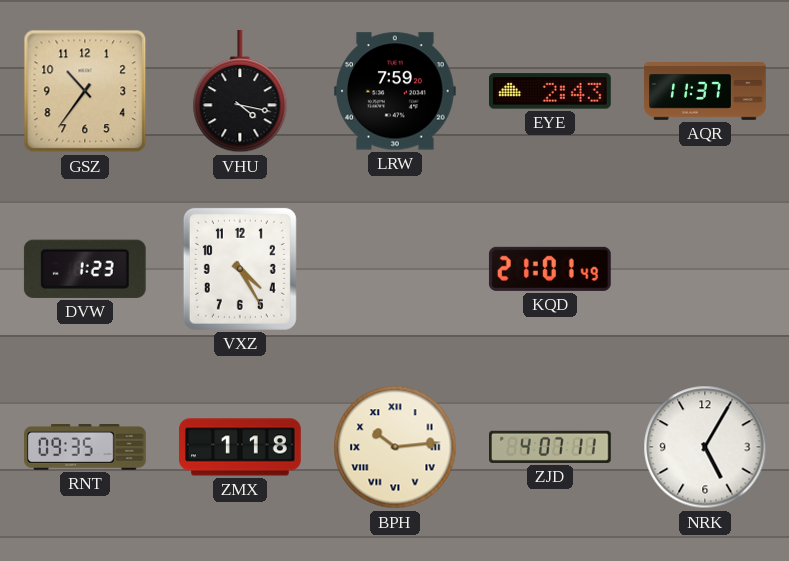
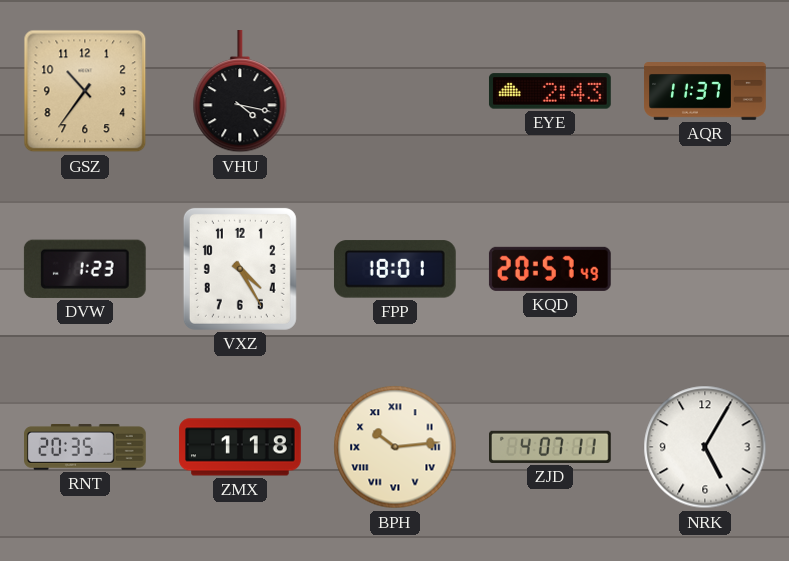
LRW: 7:59 -> none
FPP: none -> 18:01
KQD: 21:01 -> 20:57
RNT: 09:35 -> 20:35
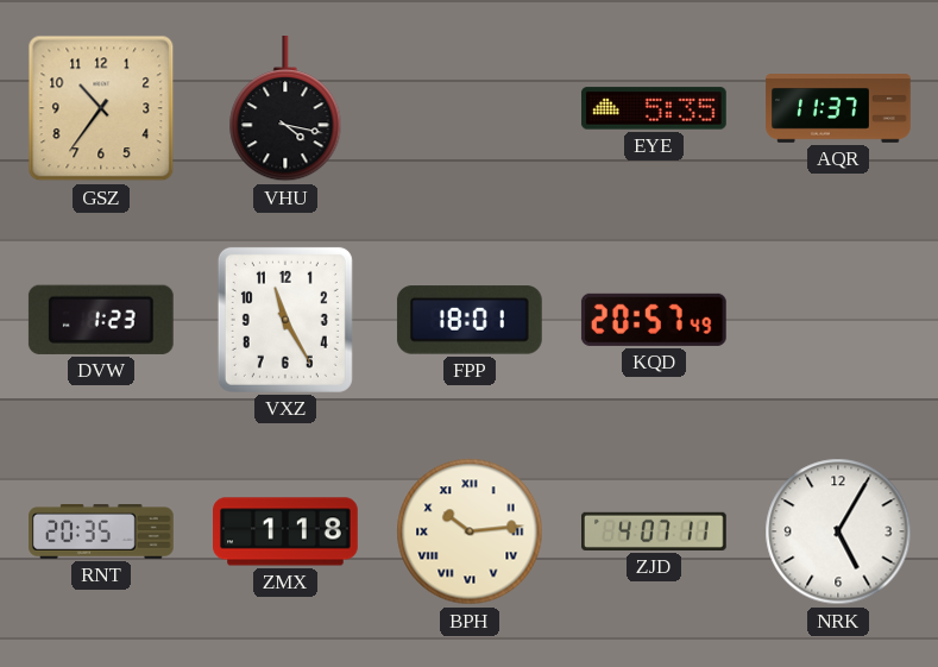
EYE: 2:43 -> 5:35
VXZ: 4:25 -> 11:25
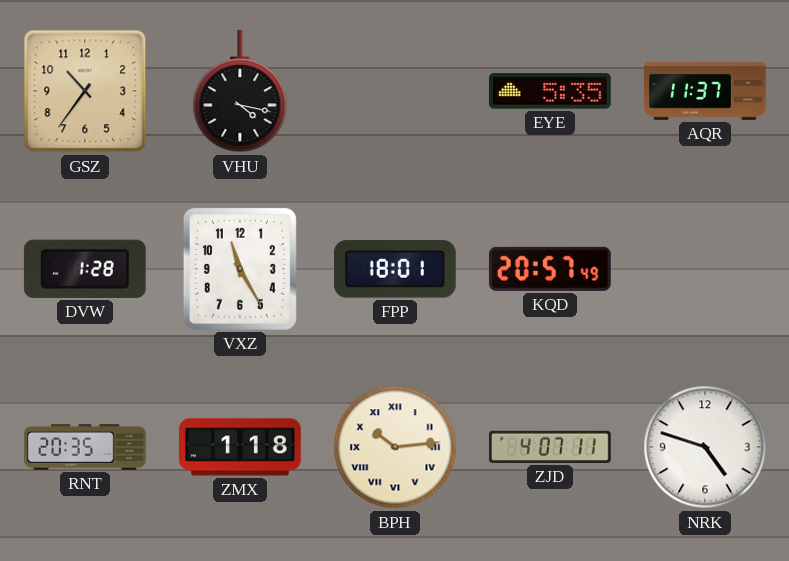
DVW: 1:23 -> 1:28
NRK: 5:05 -> 4:48
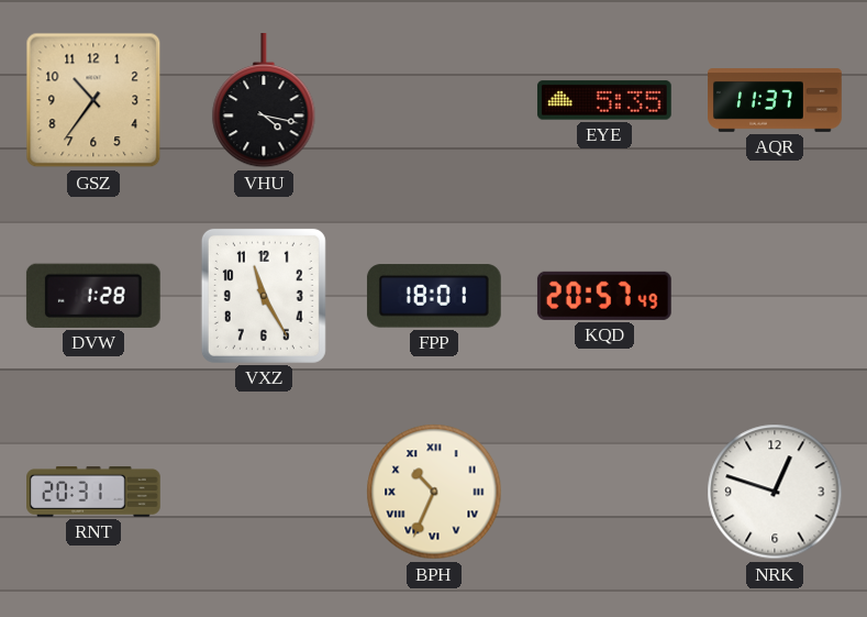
RNT: 20:35 -> 20:31
ZMX: 1:18 -> none
BPH: 10:14 -> 10:34
ZJD: 4:07 -> none
NRK: 4:48 -> 12:48
